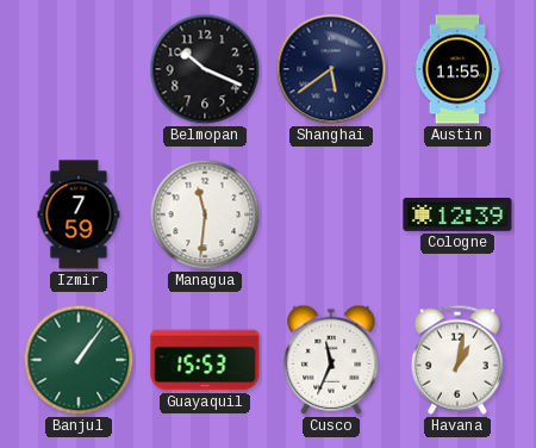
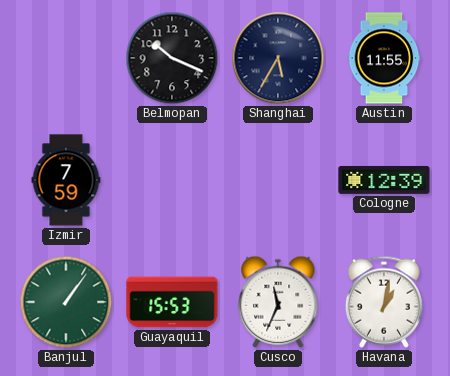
Shanghai: 5:39 -> 5:35
Managua: 11:31 -> none
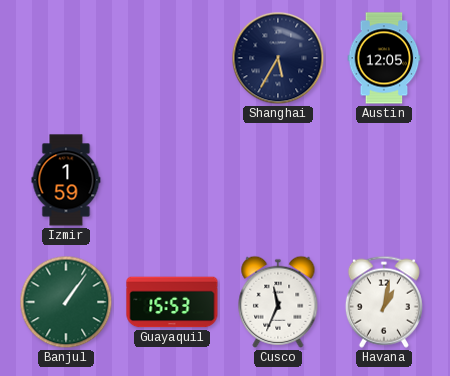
Belmopan: 10:19 -> none
Austin: 11:55 -> 12:05
Izmir: 7:59 -> 1:59
Cologne: 12:39 -> none
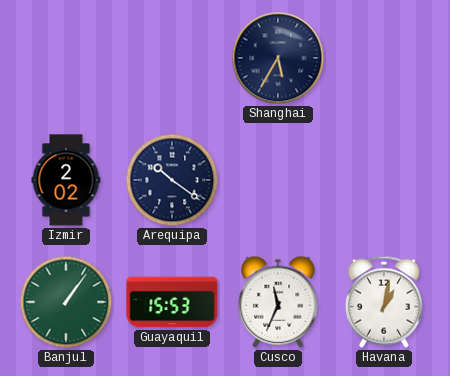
Austin: 12:05 -> none
Izmir: 1:59 -> 2:02
Arequipa: none -> 10:21
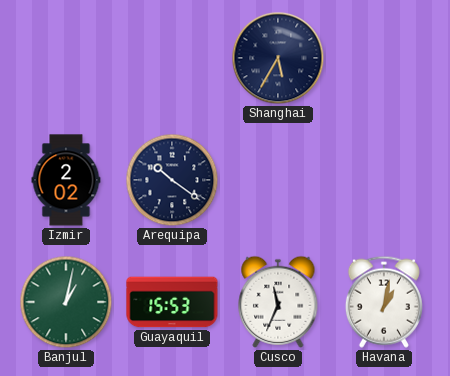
Banjul: 1:06 -> 1:02
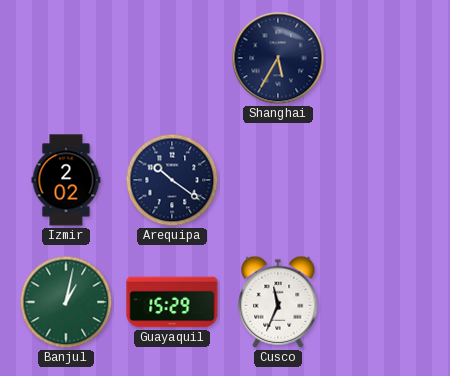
Guayaquil: 15:53 -> 15:29
Havana: 1:02 -> none
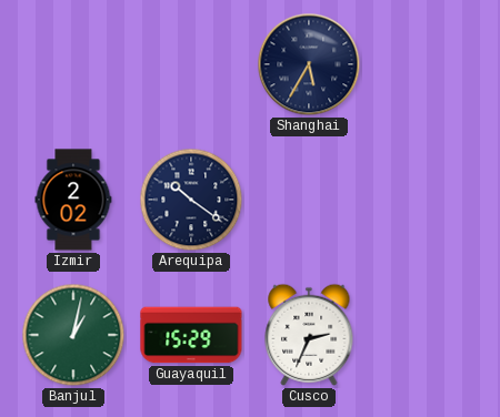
Cusco: 11:34 -> 2:34
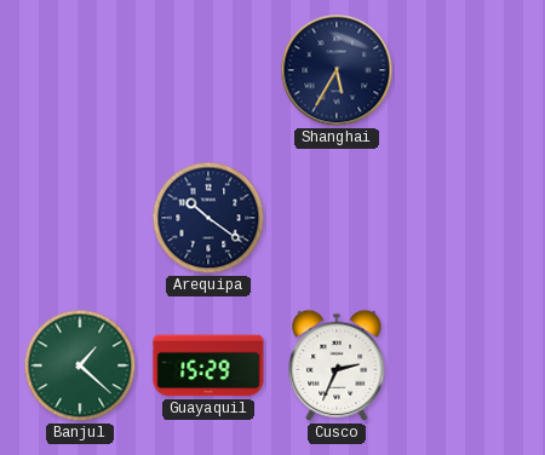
Izmir: 2:02 -> none
Banjul: 1:02 -> 1:22
